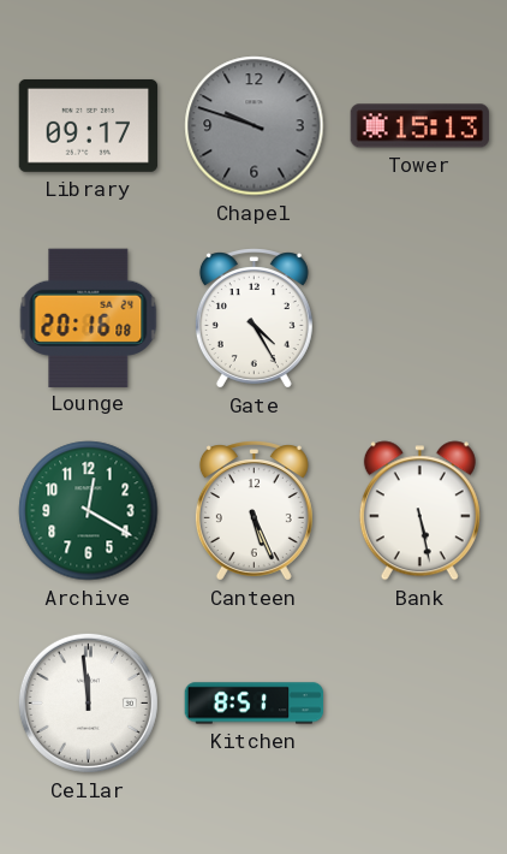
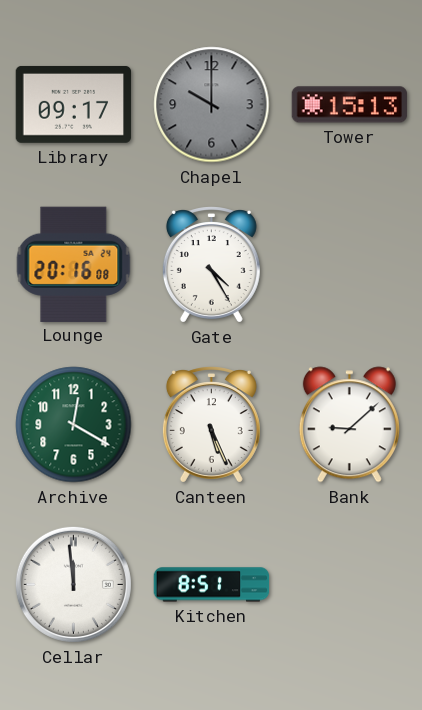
Chapel: 9:48 -> 10:00
Bank: 5:28 -> 9:08
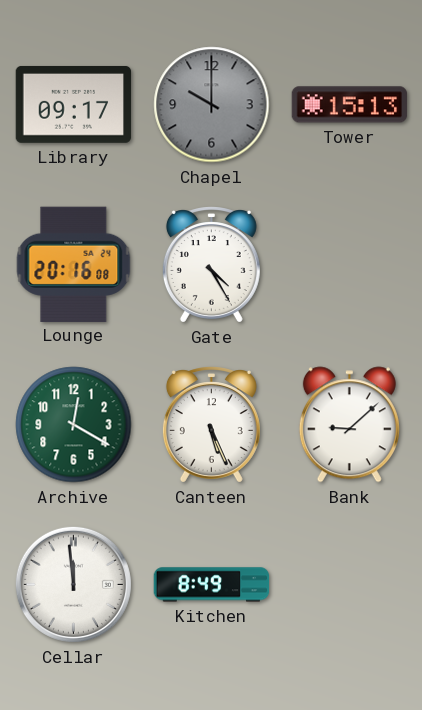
Kitchen: 8:51 -> 8:49
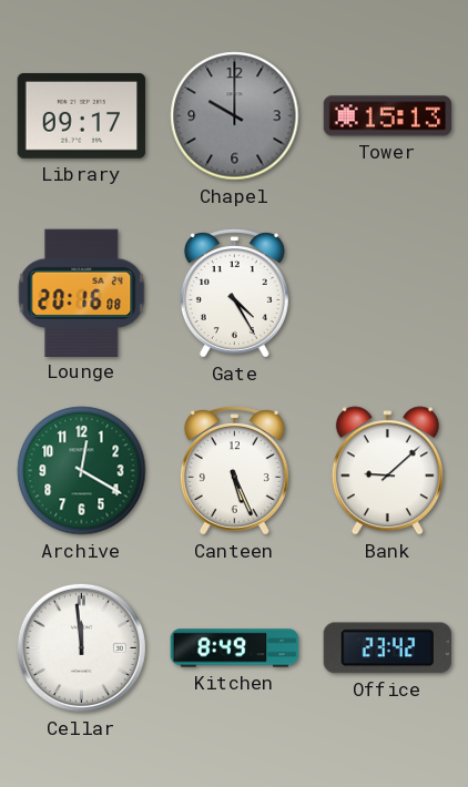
Office: none -> 23:42
